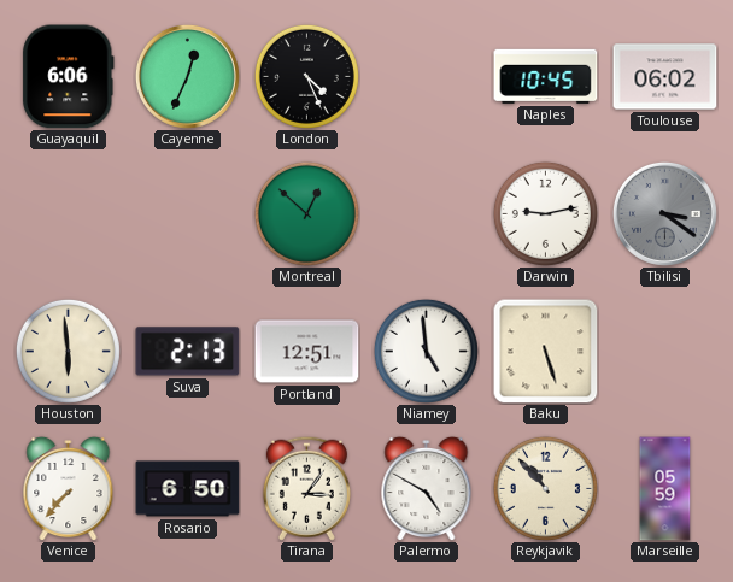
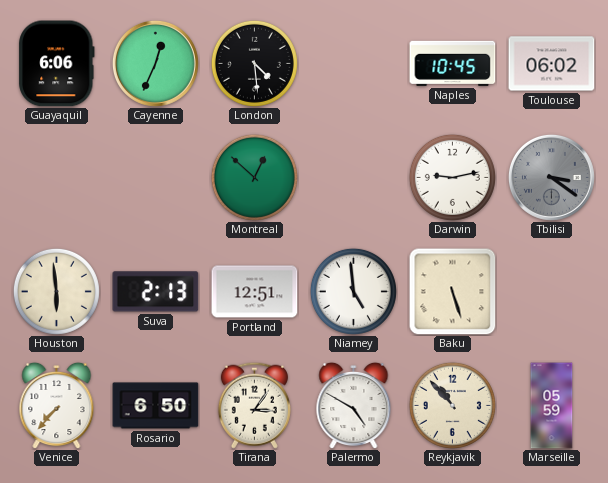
London: 4:26 -> 4:29
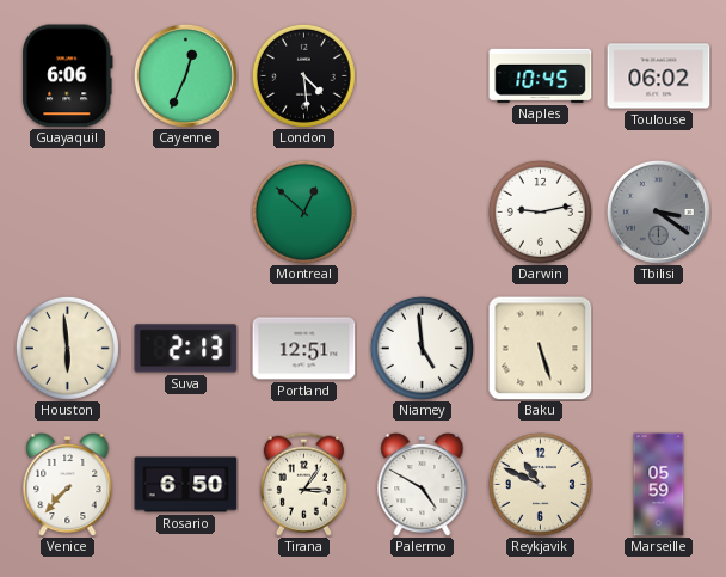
Reykjavik: 10:53 -> 10:49
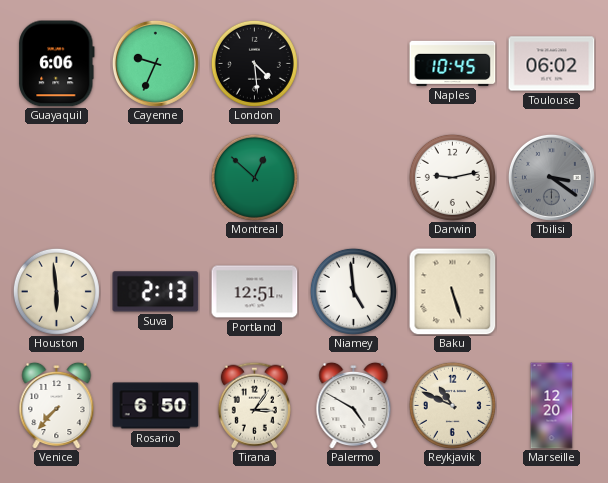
Cayenne: 12:34 -> 9:34
Marseille: 05:59 -> 12:20
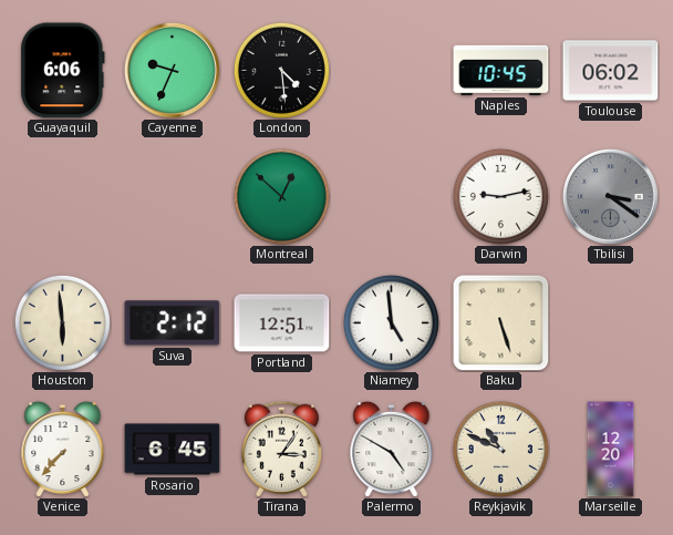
Suva: 2:13 -> 2:12
Rosario: 6:50 -> 6:45
